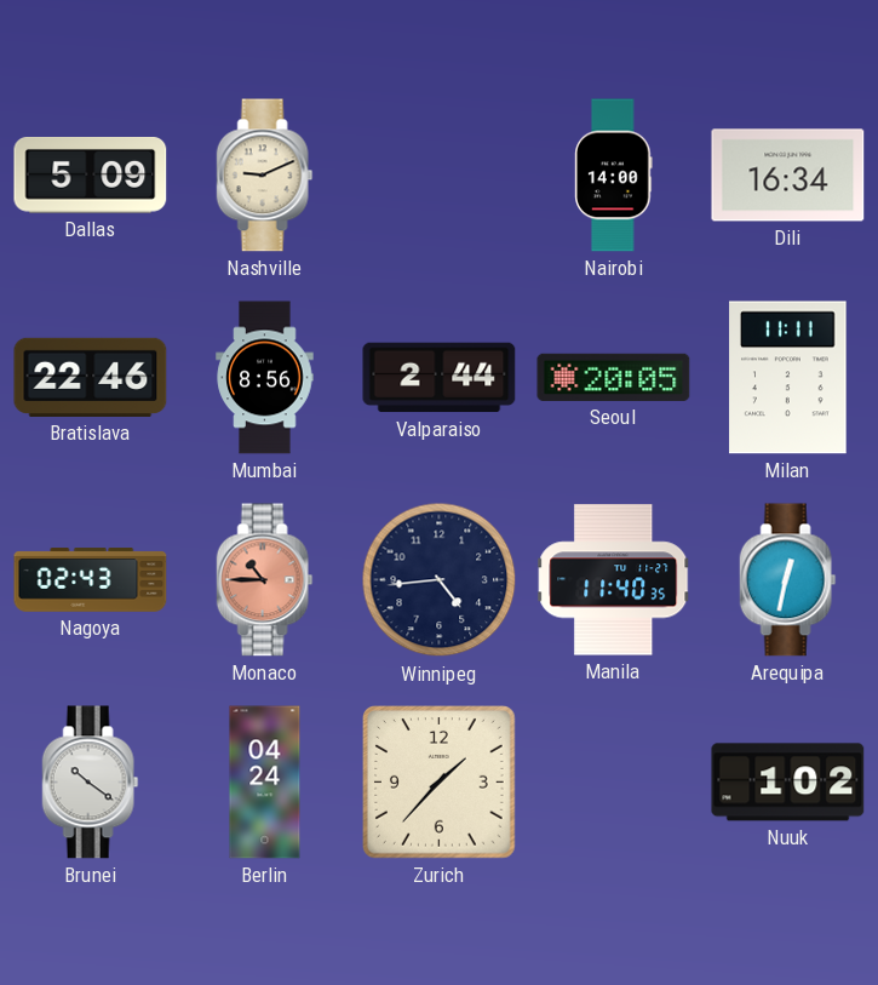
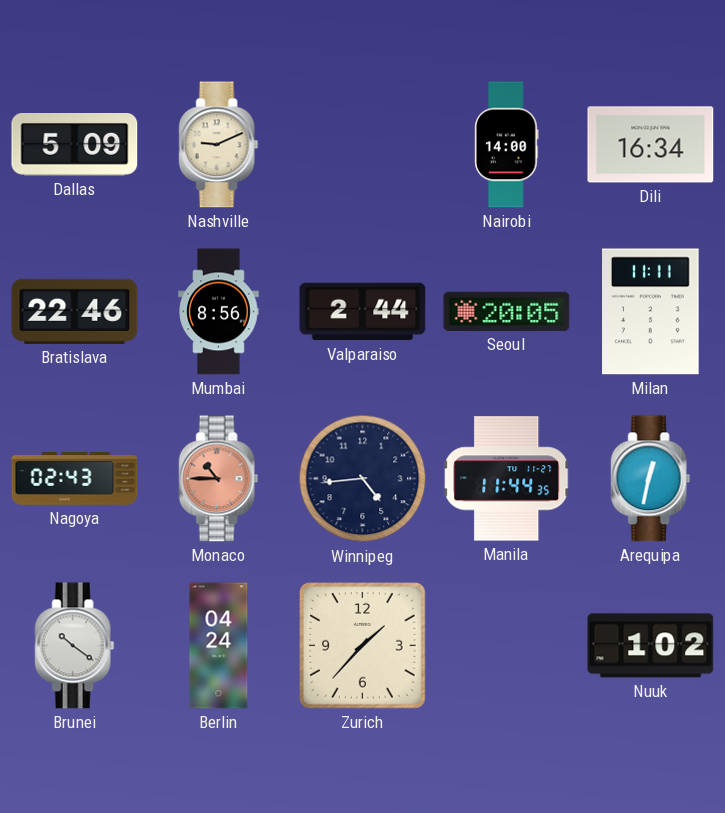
Manila: 11:40 -> 11:44
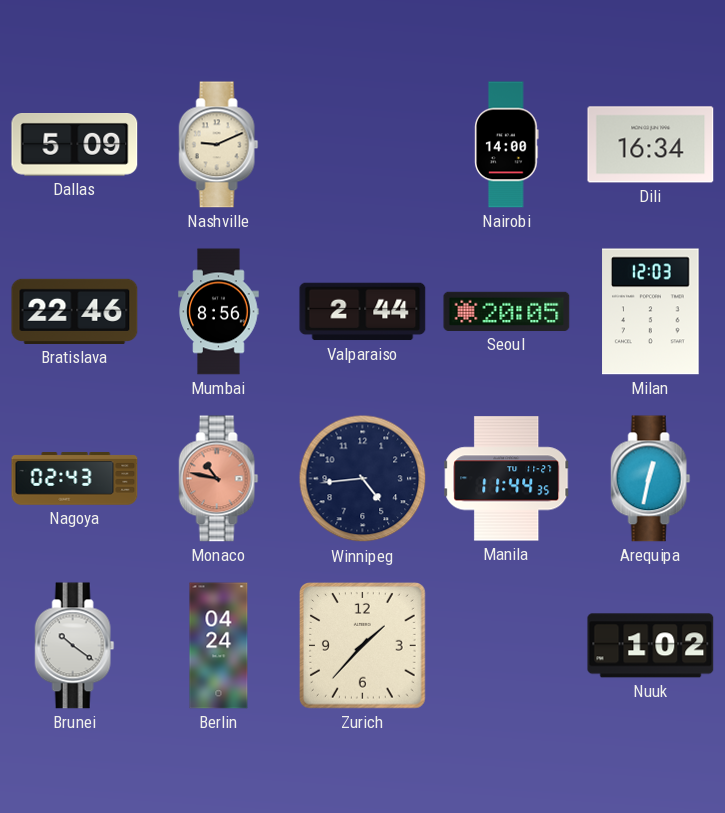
Milan: 11:11 -> 12:03
Monaco: 10:45 -> 10:47
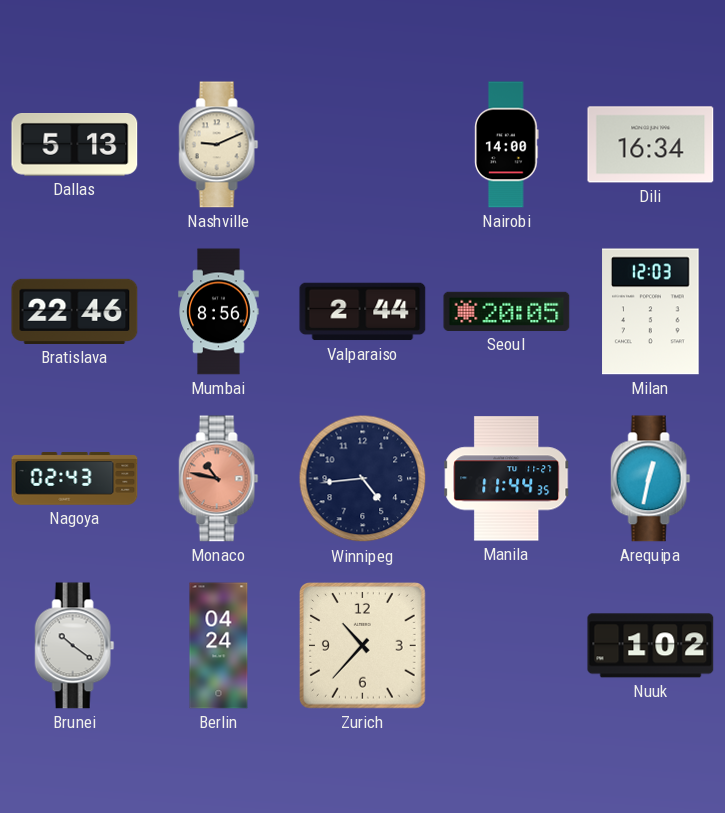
Dallas: 5:09 -> 5:13
Zurich: 1:37 -> 10:37
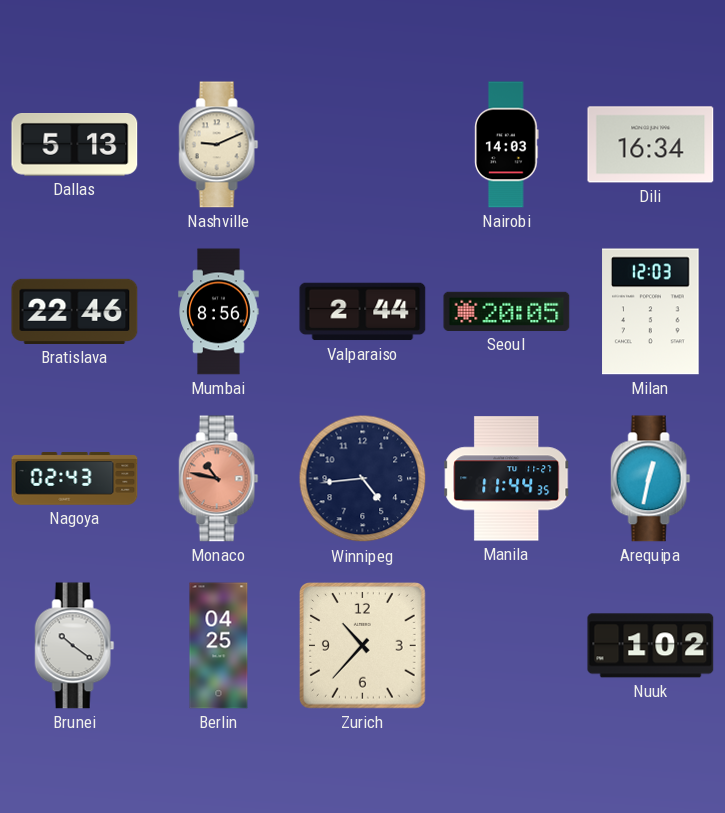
Nairobi: 14:00 -> 14:03
Berlin: 04:24 -> 04:25
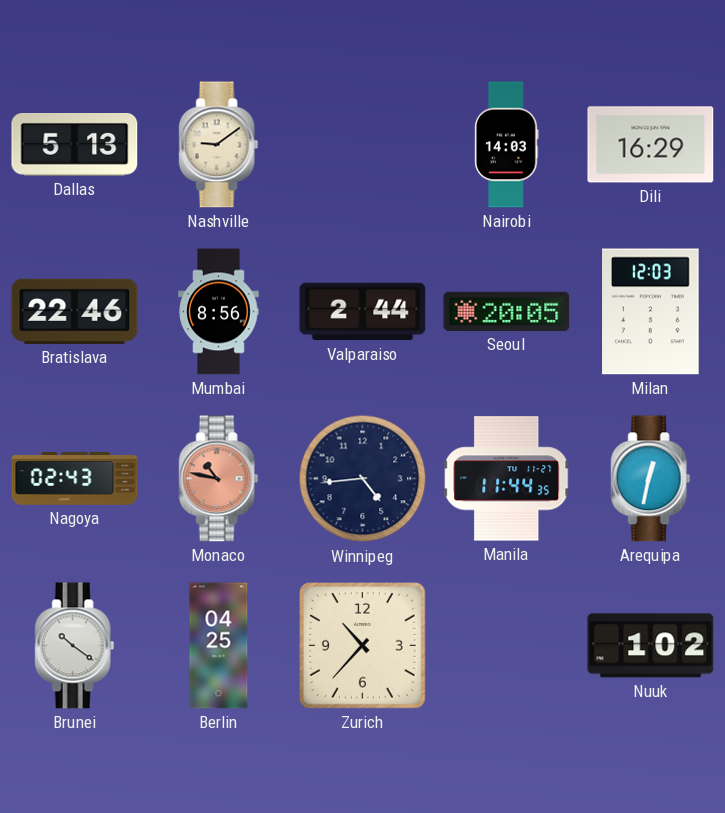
Nashville: 9:11 -> 9:09
Dili: 16:34 -> 16:29
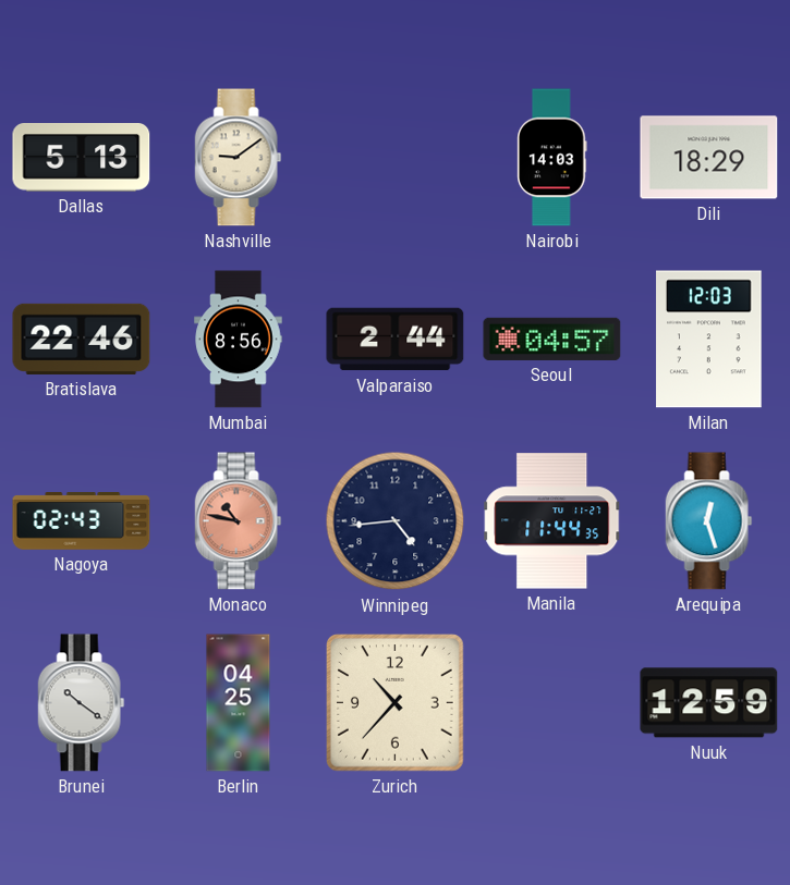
Dili: 16:29 -> 18:29
Seoul: 20:05 -> 04:57
Arequipa: 12:32 -> 12:27
Nuuk: 1:02 -> 12:59
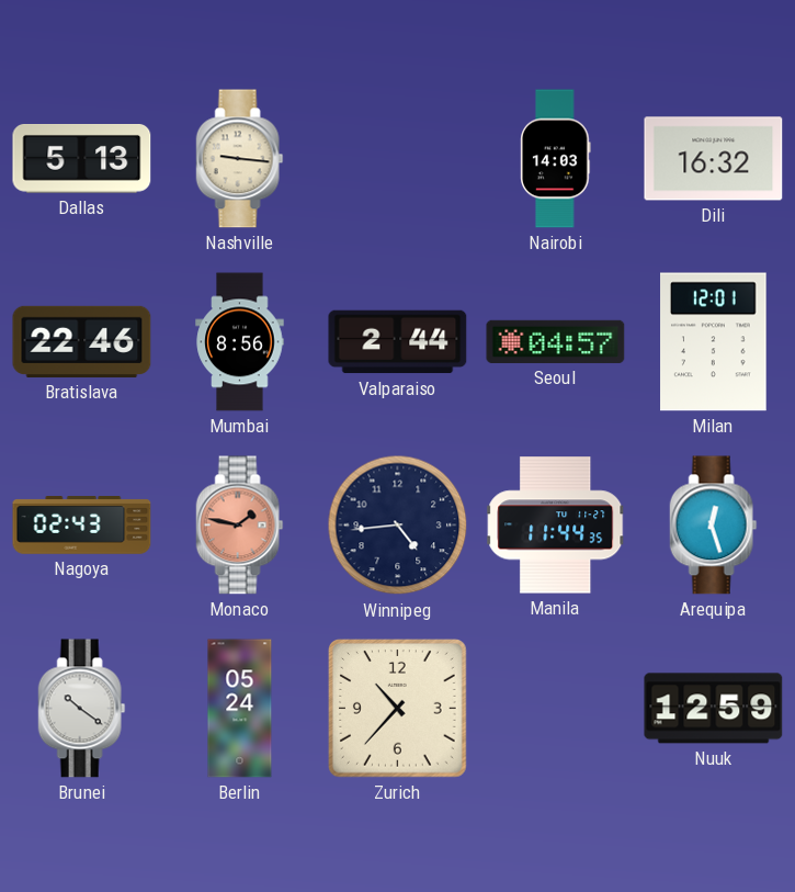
Nashville: 9:09 -> 9:16
Dili: 18:29 -> 16:32
Milan: 12:03 -> 12:01
Monaco: 10:47 -> 1:47
Berlin: 04:25 -> 05:24
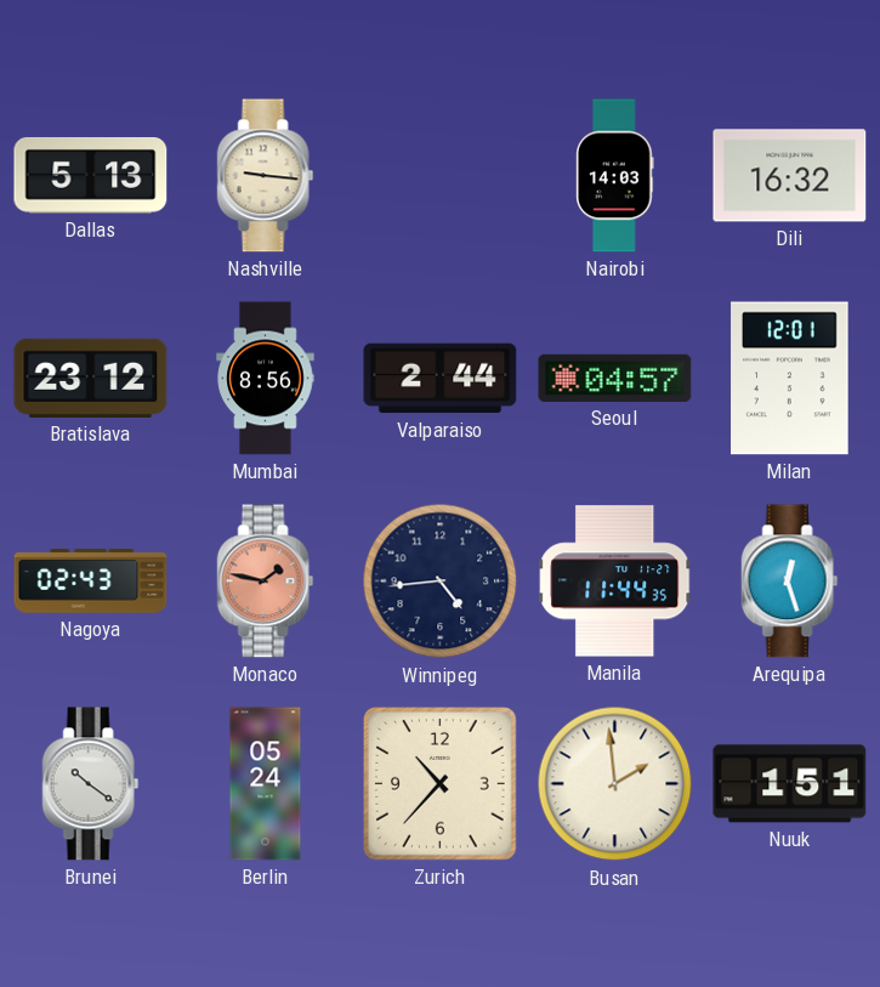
Bratislava: 22:46 -> 23:12
Busan: none -> 1:59
Nuuk: 12:59 -> 1:51
